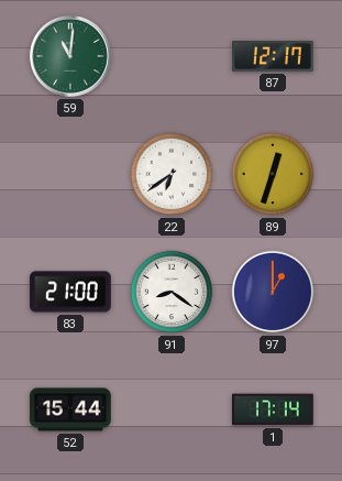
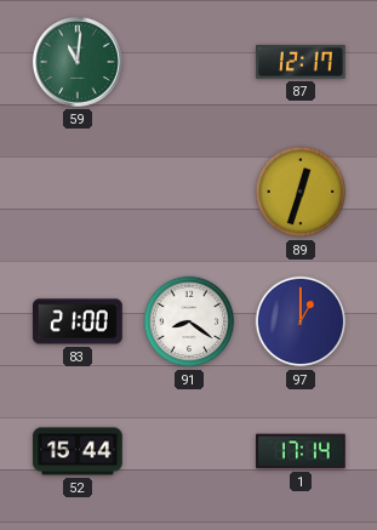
22: 6:39 -> none
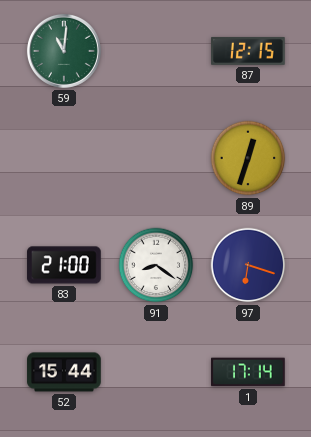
87: 12:17 -> 12:15
97: 1:00 -> 6:18
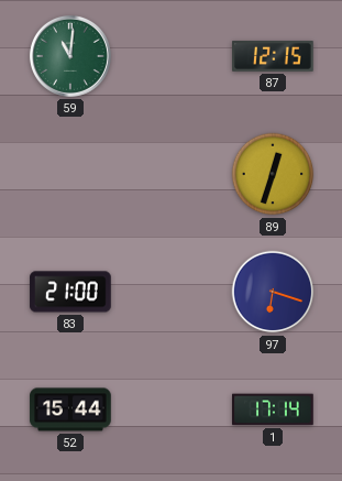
91: 8:21 -> none
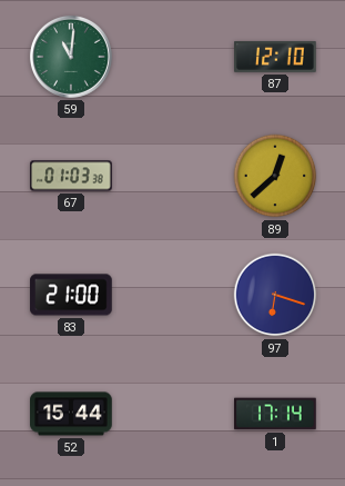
87: 12:15 -> 12:10
67: none -> 01:03
89: 12:33 -> 12:38
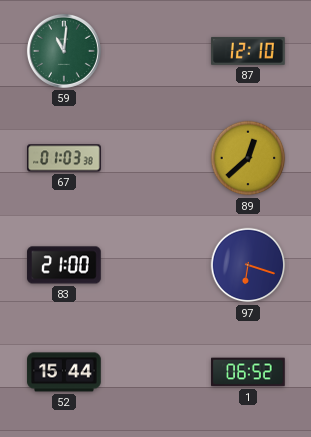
1: 17:14 -> 06:52
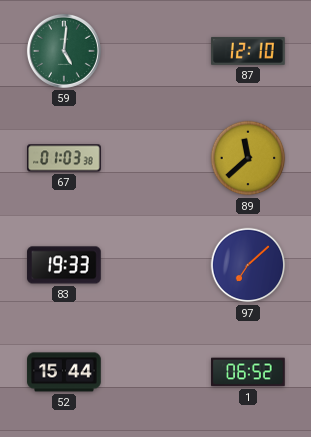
59: 11:01 -> 5:01
89: 12:38 -> 11:38
83: 21:00 -> 19:33
97: 6:18 -> 7:08
